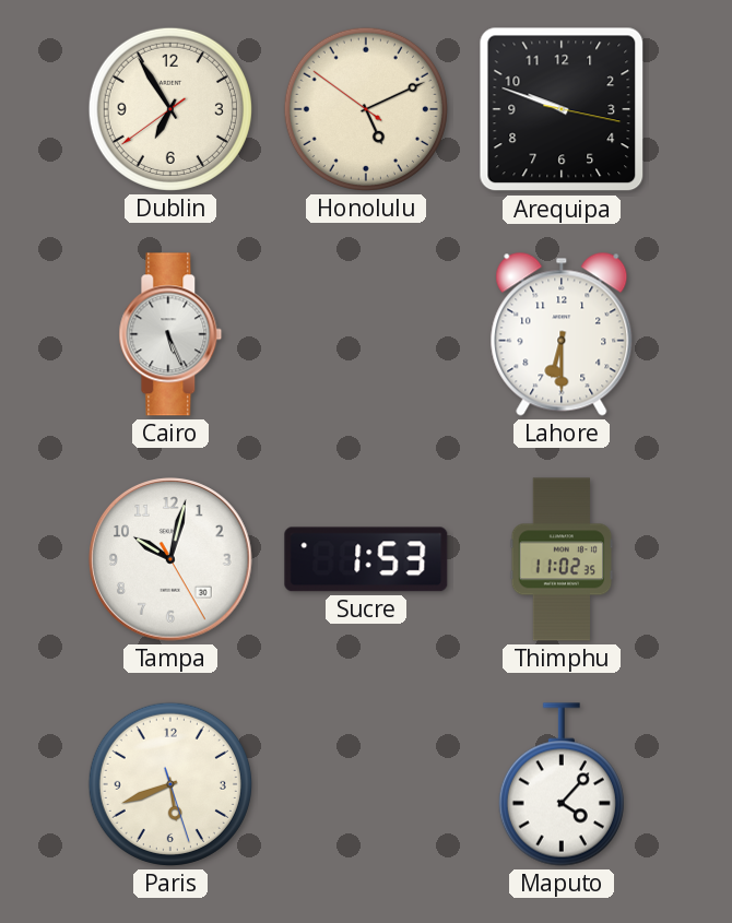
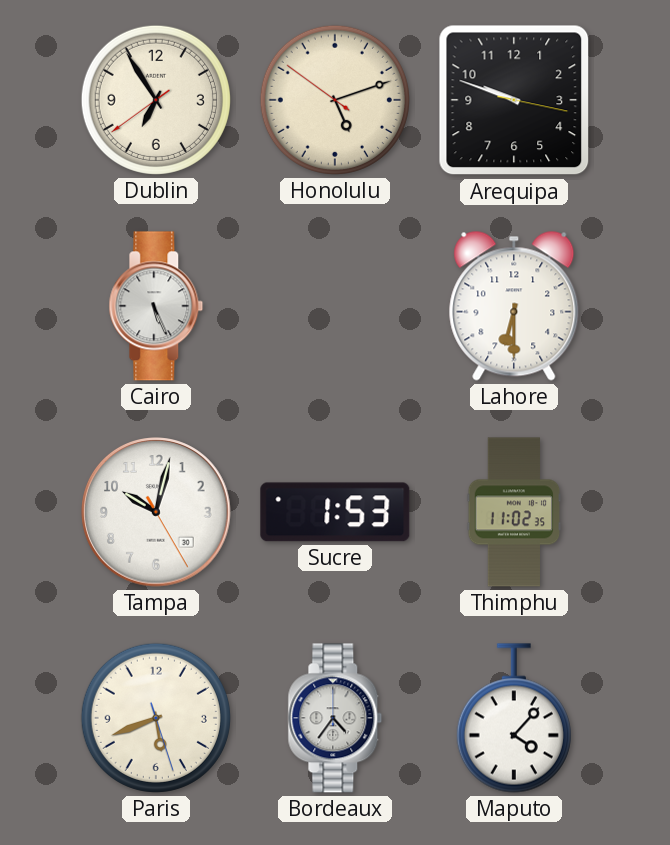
Honolulu: 5:10 -> 5:11
Bordeaux: none -> 4:36
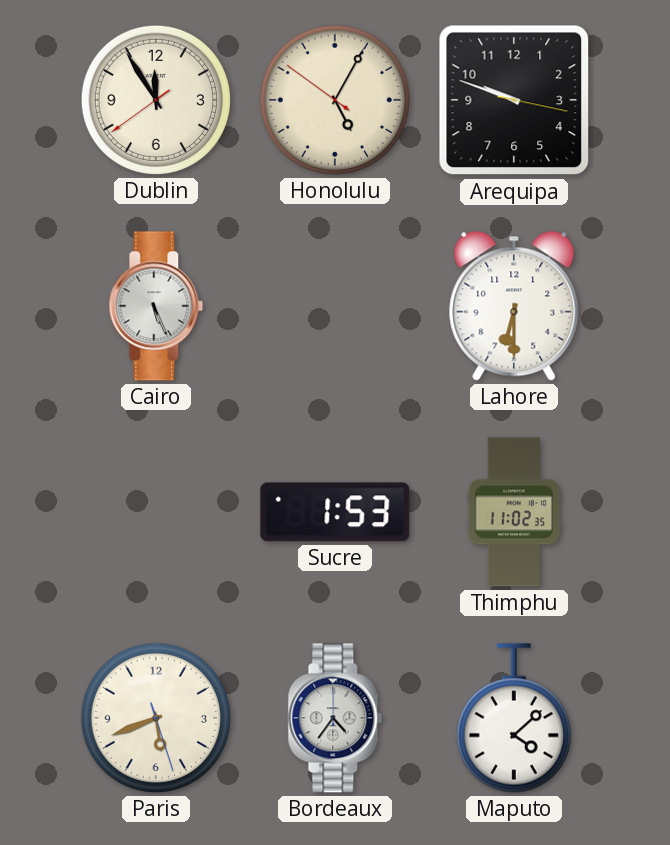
Dublin: 6:54 -> 11:54
Honolulu: 5:11 -> 5:04
Tampa: 10:02 -> none
Maputo: 4:07 -> 4:08
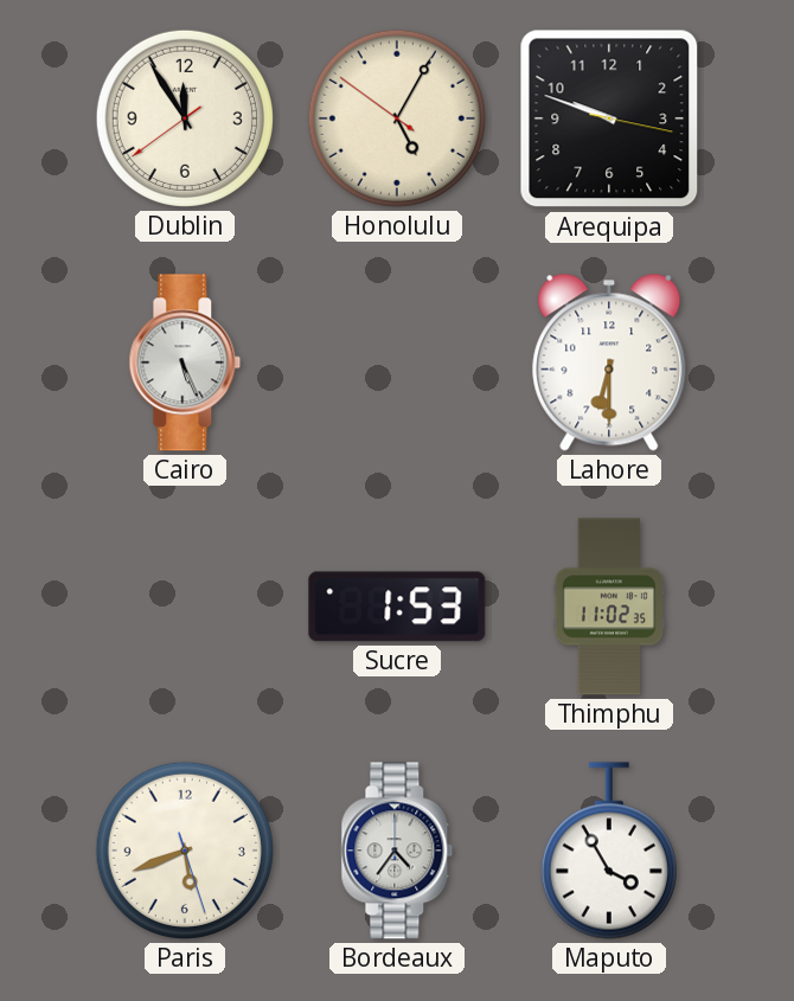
Maputo: 4:08 -> 3:55
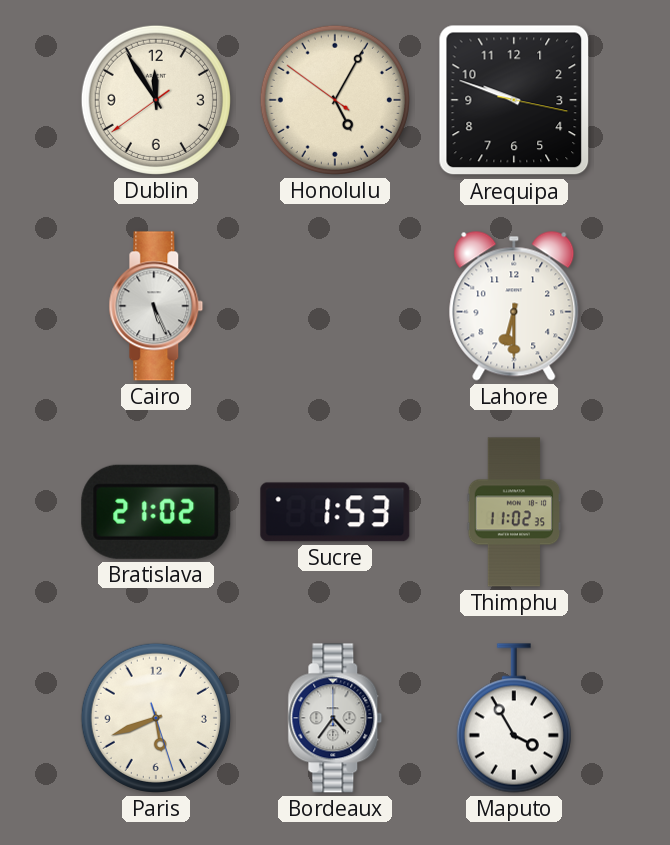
Bratislava: none -> 21:02
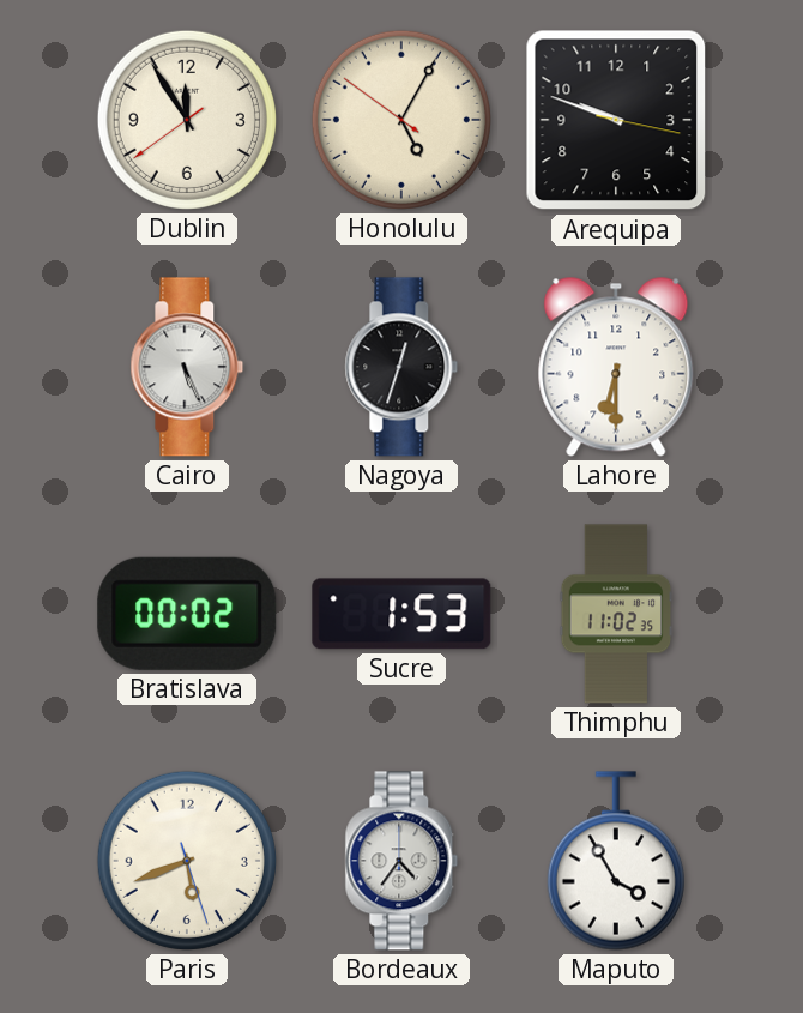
Nagoya: none -> 12:33
Bratislava: 21:02 -> 00:02
